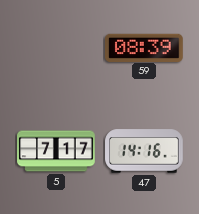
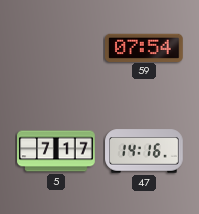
59: 08:39 -> 07:54
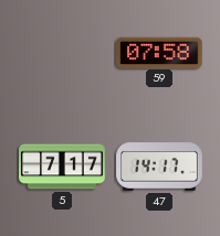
59: 07:54 -> 07:58
47: 14:16 -> 14:17
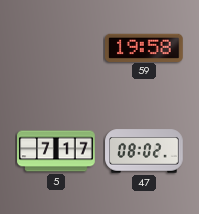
59: 07:58 -> 19:58
47: 14:17 -> 08:02
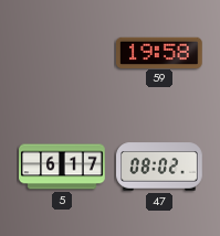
5: 7:17 -> 6:17
